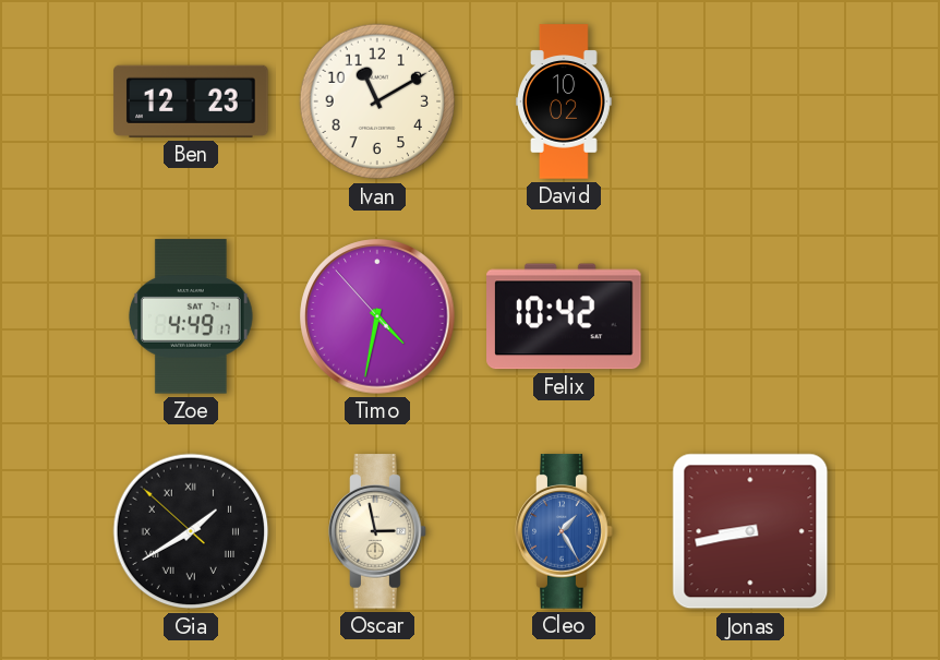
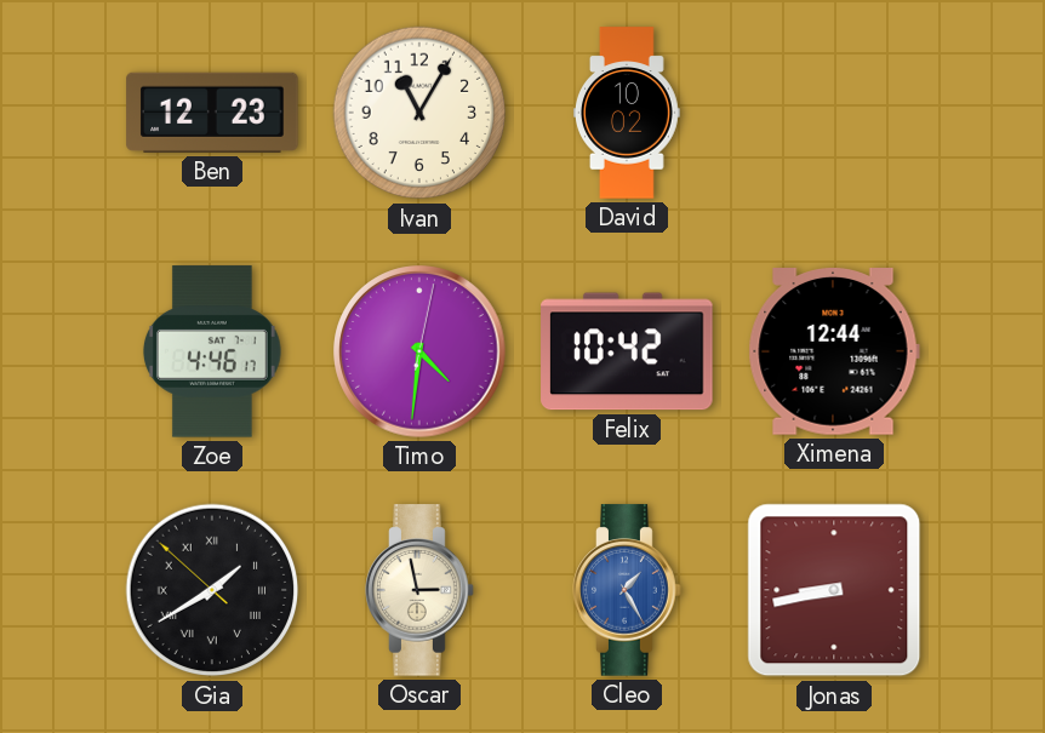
Ivan: 11:10 -> 11:05
Zoe: 4:49 -> 4:46
Timo: 4:31:53 -> 4:31:02
Ximena: none -> 12:44
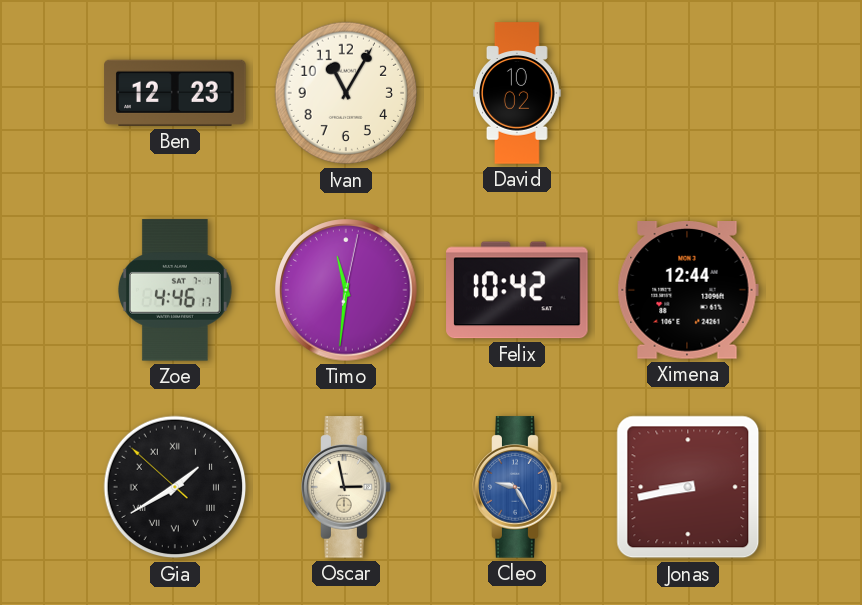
Timo: 4:31 -> 11:31
Cleo: 1:25 -> 9:25
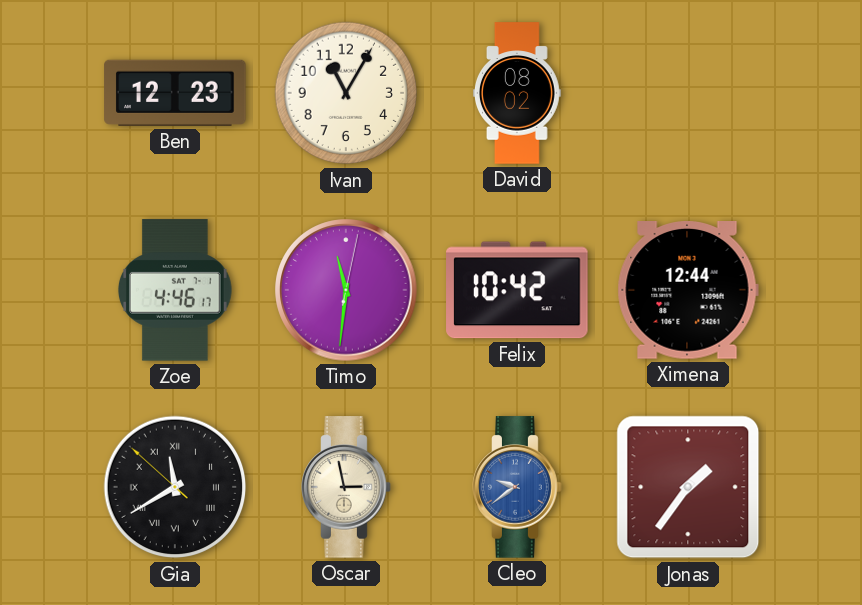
David: 10:02 -> 08:02
Gia: 1:39 -> 11:39
Cleo: 9:25 -> 9:39
Jonas: 8:43 -> 1:36
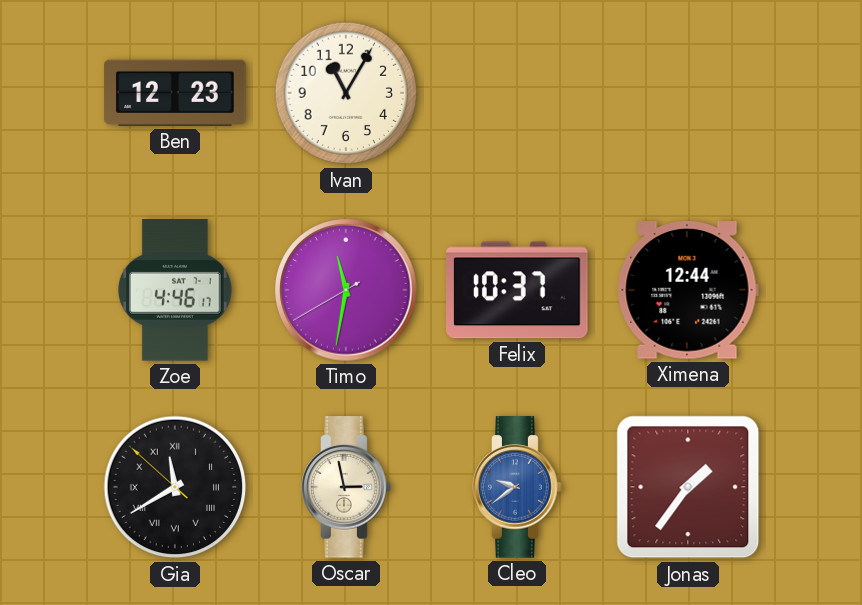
David: 08:02 -> none
Timo: 11:31:02 -> 11:31:40
Felix: 10:42 -> 10:37
